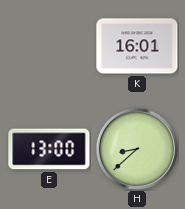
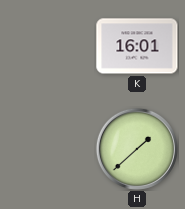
E: 13:00 -> none
H: 8:38 -> 1:38
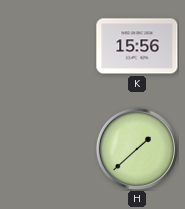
K: 16:01 -> 15:56
